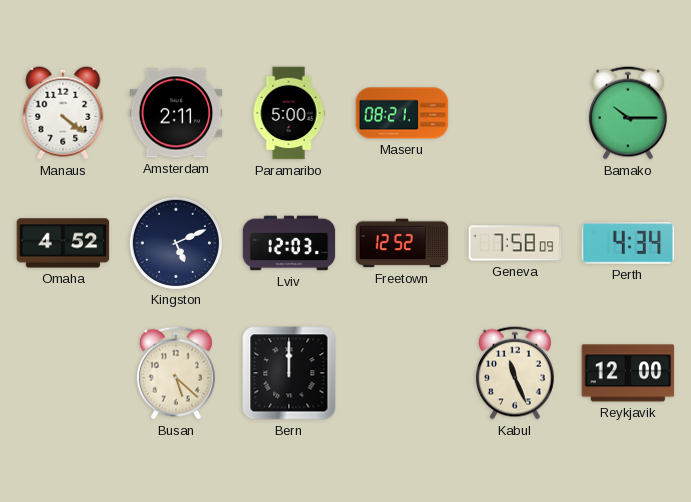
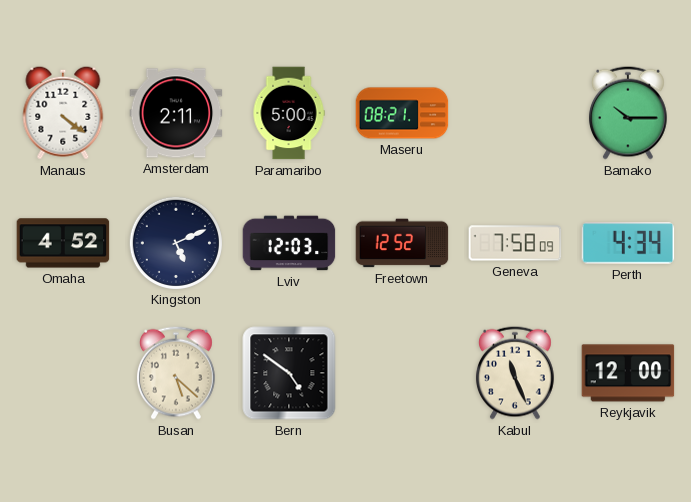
Bern: 12:00 -> 4:51
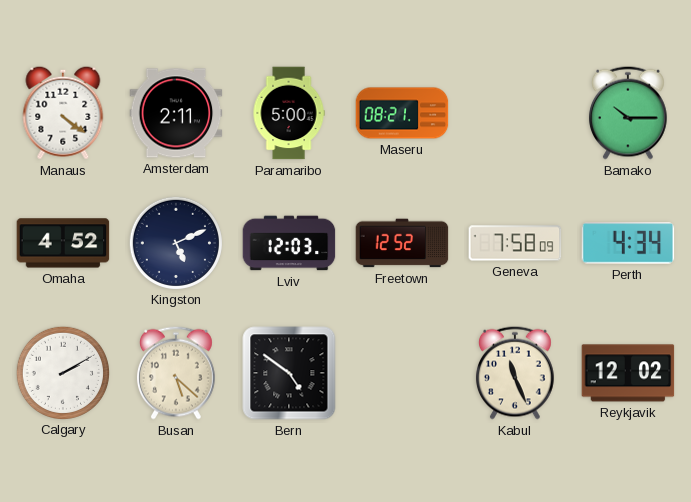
Calgary: none -> 2:10
Reykjavik: 12:00 -> 12:02
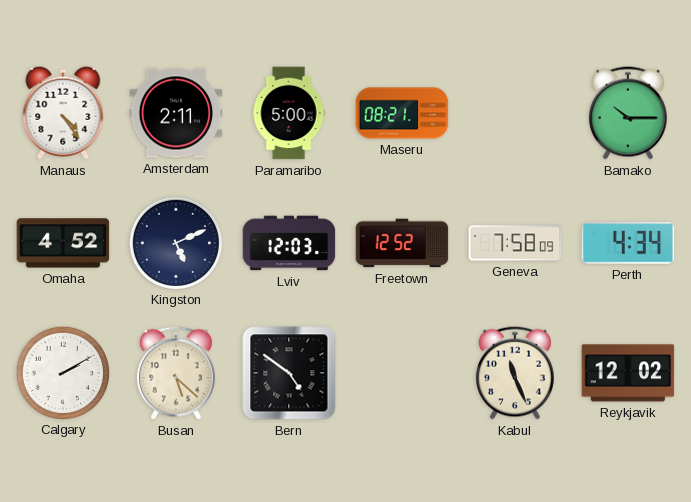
Manaus: 4:21 -> 4:24
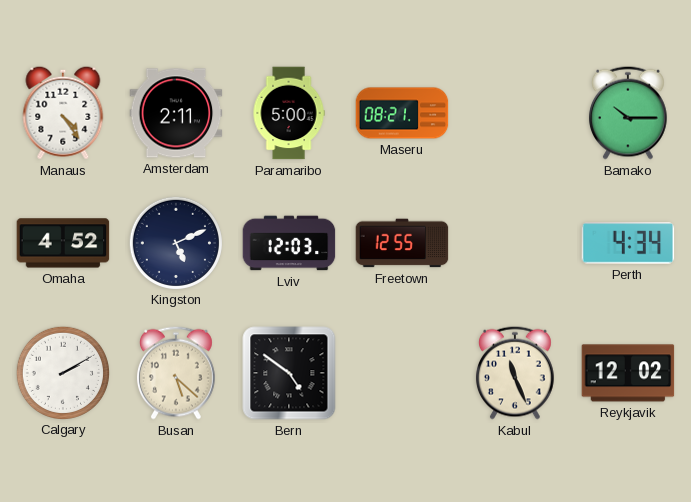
Freetown: 12:52 -> 12:55
Geneva: 7:58 -> none
